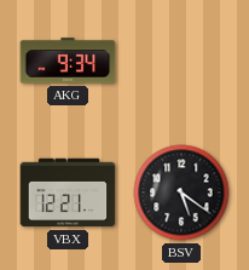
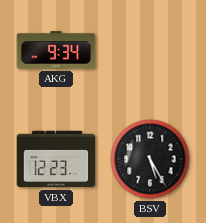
VBX: 12:21 -> 12:23
BSV: 5:21 -> 5:25
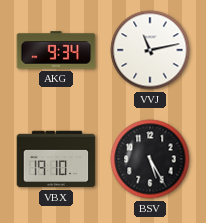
VVJ: none -> 11:13
VBX: 12:23 -> 19:10
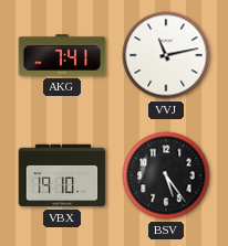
AKG: 9:34 -> 7:41
BSV: 5:25 -> 5:24
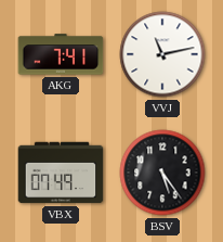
VBX: 19:10 -> 07:49
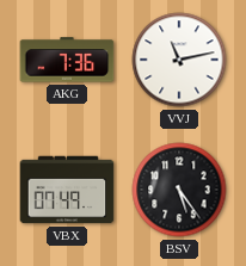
AKG: 7:41 -> 7:36
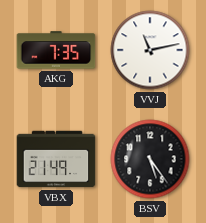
AKG: 7:36 -> 7:35
VBX: 07:49 -> 21:49
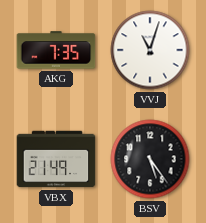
VVJ: 11:13 -> 11:03
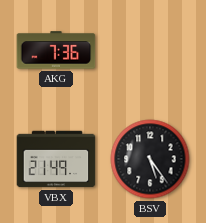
AKG: 7:35 -> 7:36
VVJ: 11:03 -> none
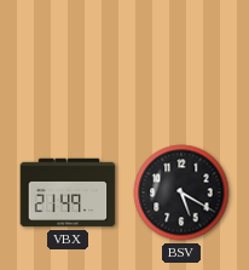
AKG: 7:36 -> none
BSV: 5:24 -> 5:20
